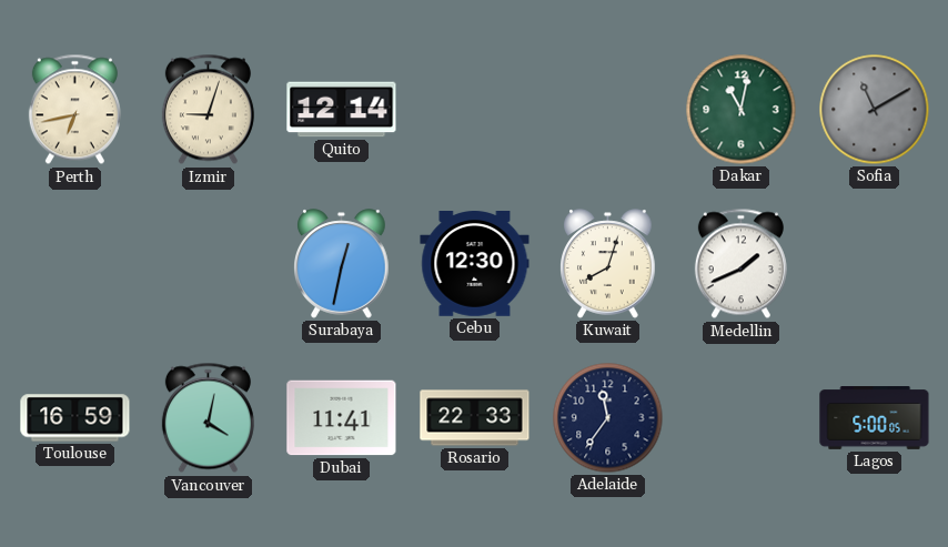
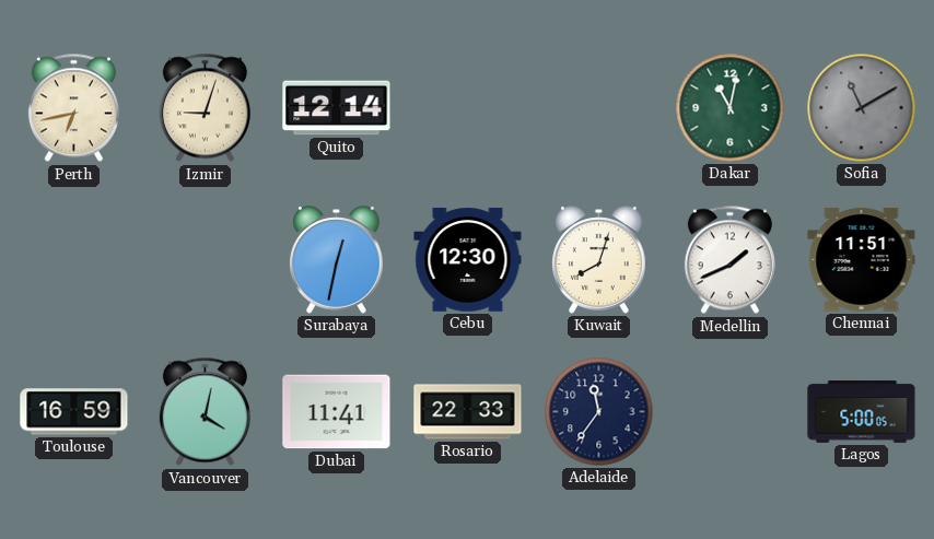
Chennai: none -> 11:51
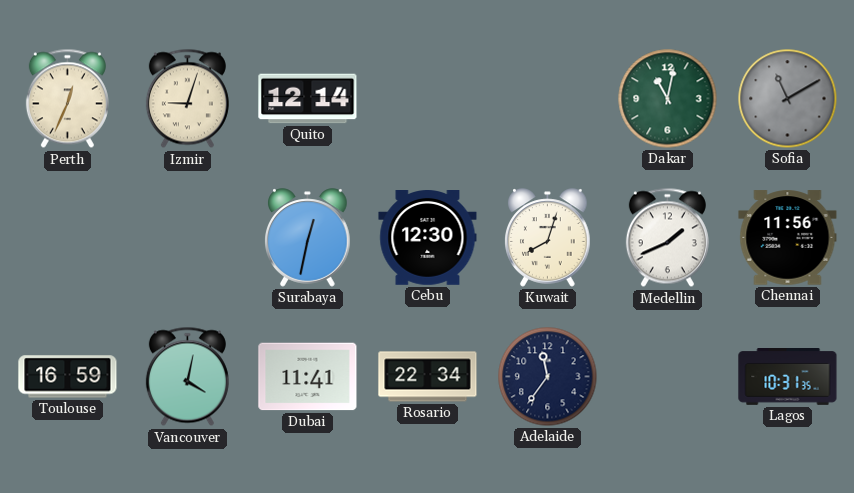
Perth: 6:43 -> 12:34
Chennai: 11:51 -> 11:56
Rosario: 22:33 -> 22:34
Lagos: 5:00 -> 10:31
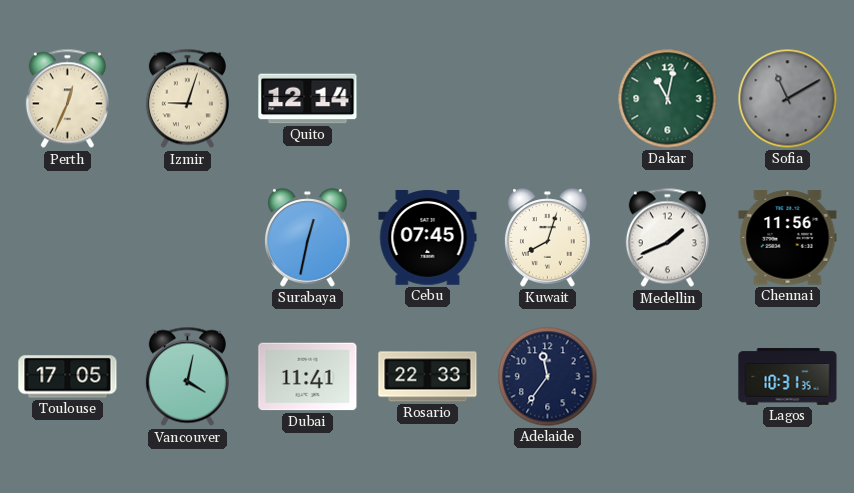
Cebu: 12:30 -> 07:45
Toulouse: 16:59 -> 17:05
Rosario: 22:34 -> 22:33
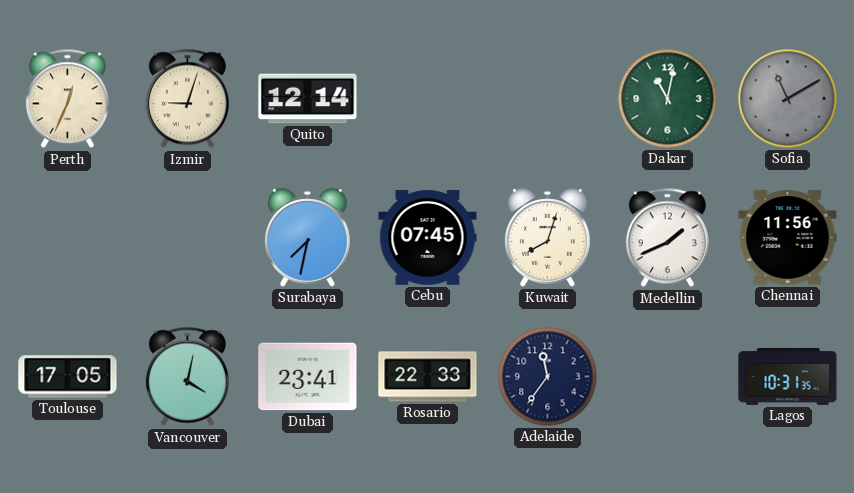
Surabaya: 12:32 -> 7:32
Dubai: 11:41 -> 23:41
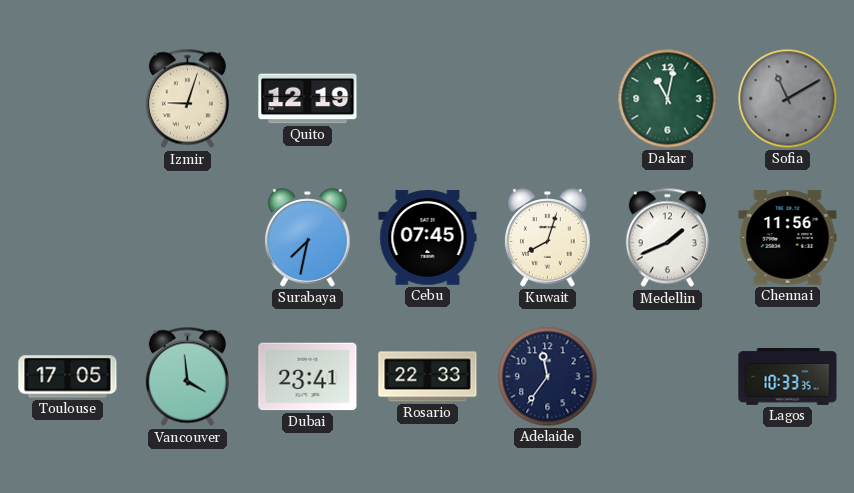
Perth: 12:34 -> none
Quito: 12:14 -> 12:19
Vancouver: 4:02 -> 3:59
Lagos: 10:31 -> 10:33
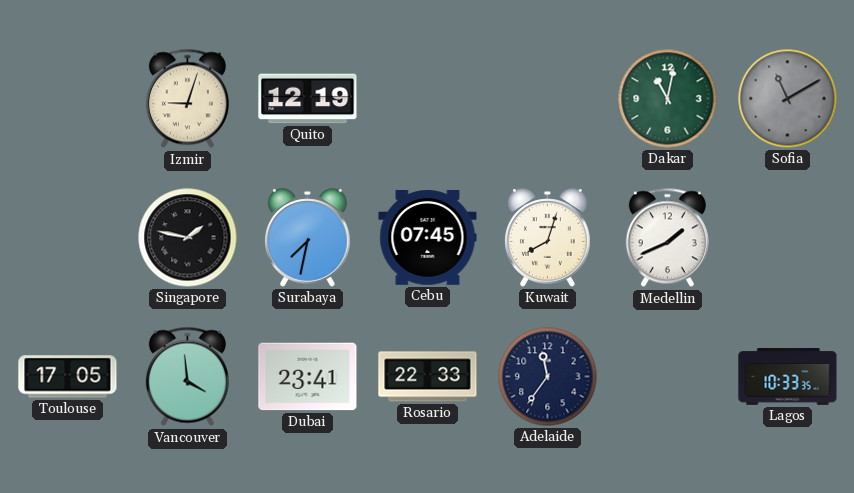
Singapore: none -> 1:47
Chennai: 11:56 -> none
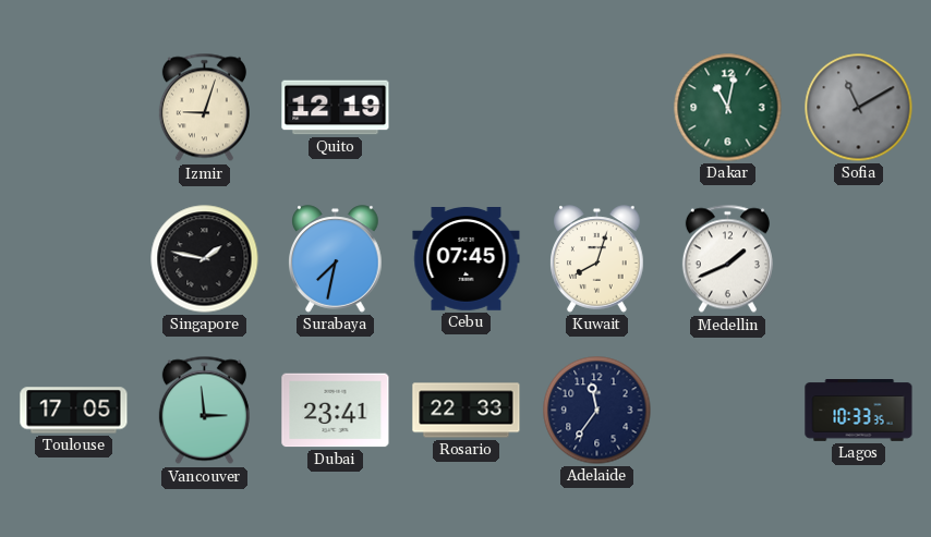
Vancouver: 3:59 -> 2:59
